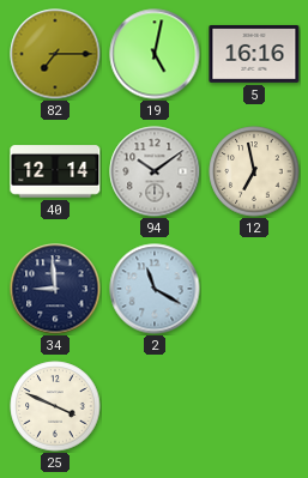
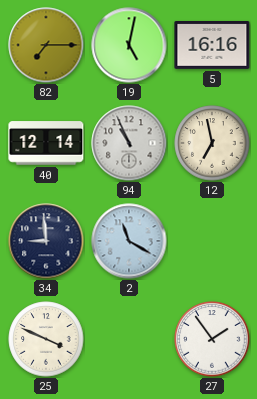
94: 10:09 -> 10:56
27: none -> 1:54
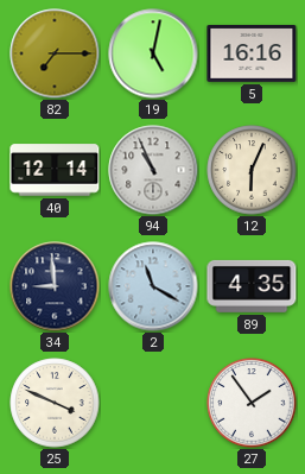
12: 6:58 -> 6:04
89: none -> 4:35
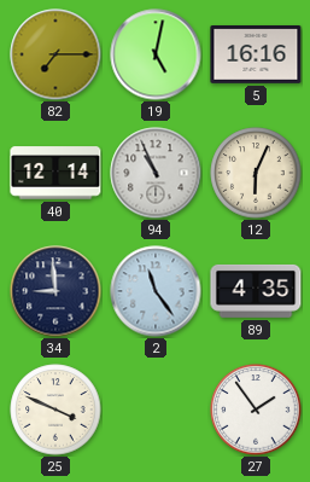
2: 11:20 -> 11:24
